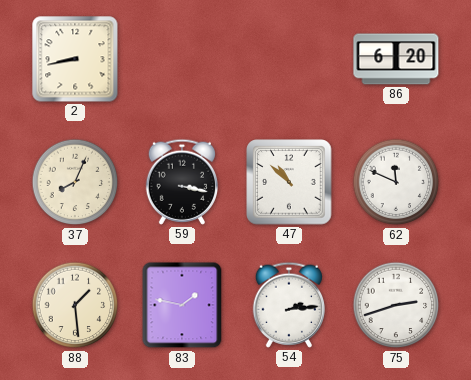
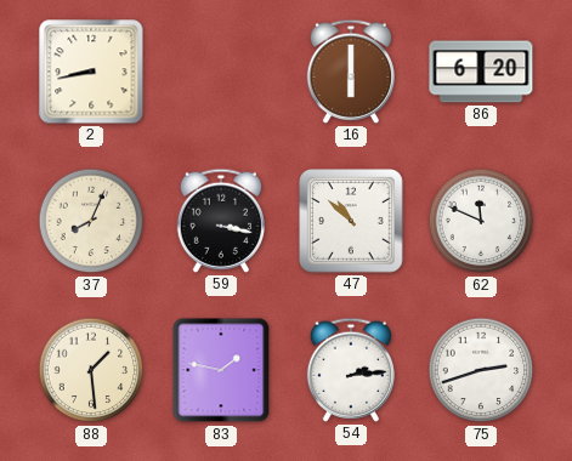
16: none -> 6:00
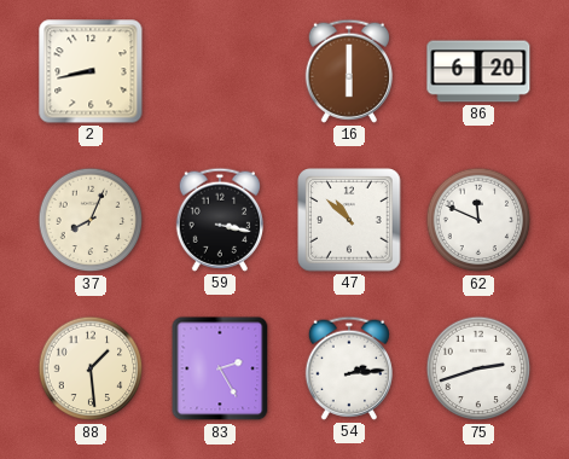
83: 1:47 -> 2:25
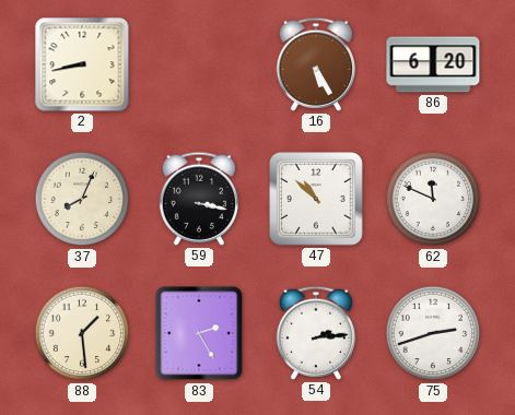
16: 6:00 -> 5:25
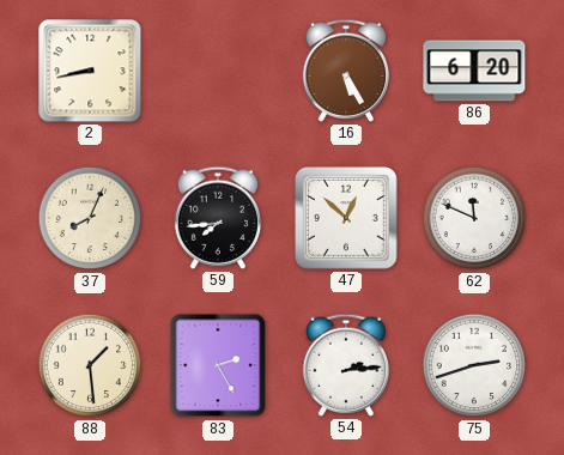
59: 3:17 -> 7:44
47: 10:52 -> 12:52
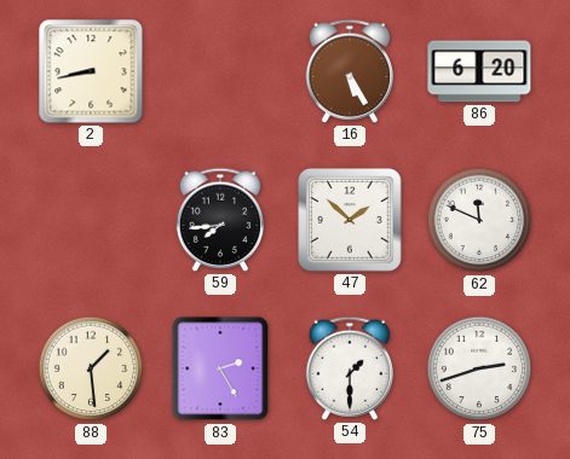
37: 8:04 -> none
47: 12:52 -> 1:52
54: 2:14 -> 1:30
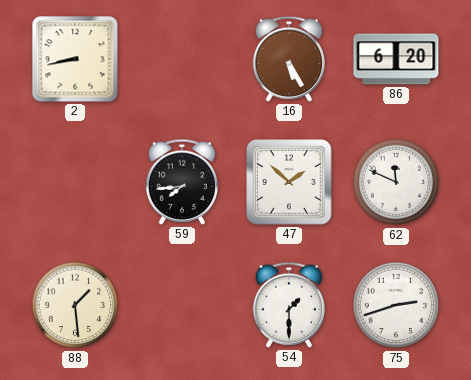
83: 2:25 -> none
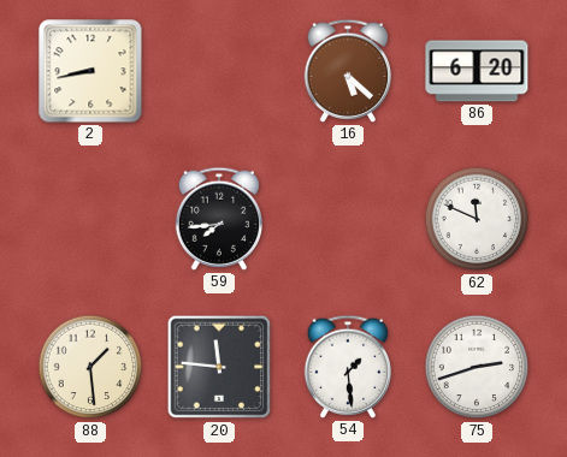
16: 5:25 -> 5:22
47: 1:52 -> none
20: none -> 11:46
54: 1:30 -> 1:29
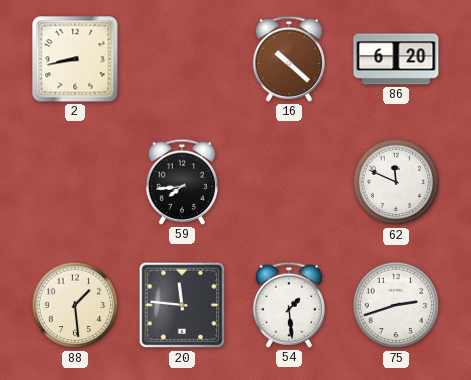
16: 5:22 -> 10:22
